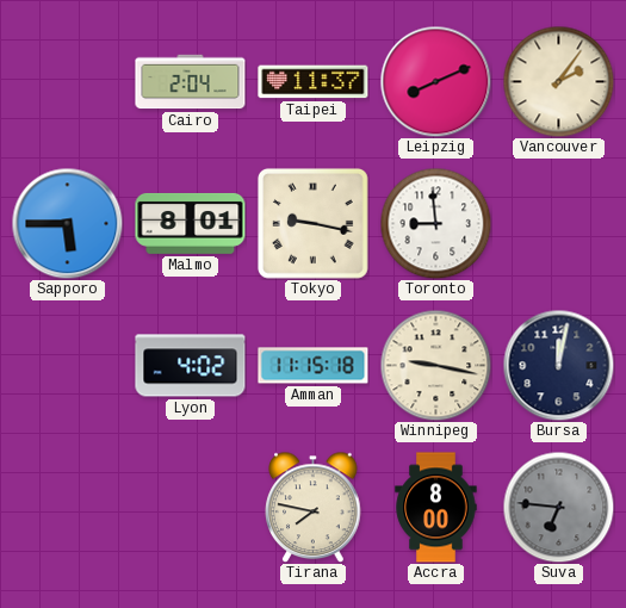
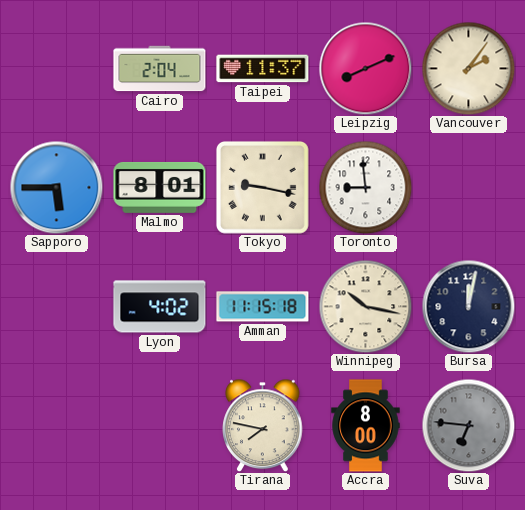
Winnipeg: 9:17 -> 10:17
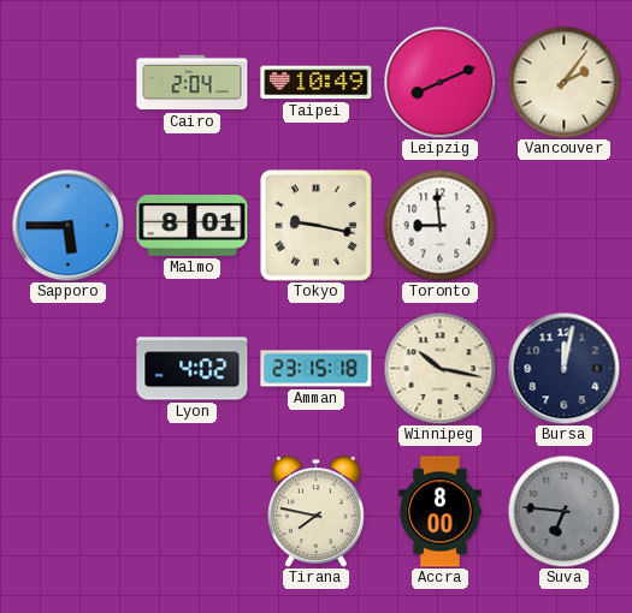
Taipei: 11:37 -> 10:49
Amman: 11:15 -> 23:15
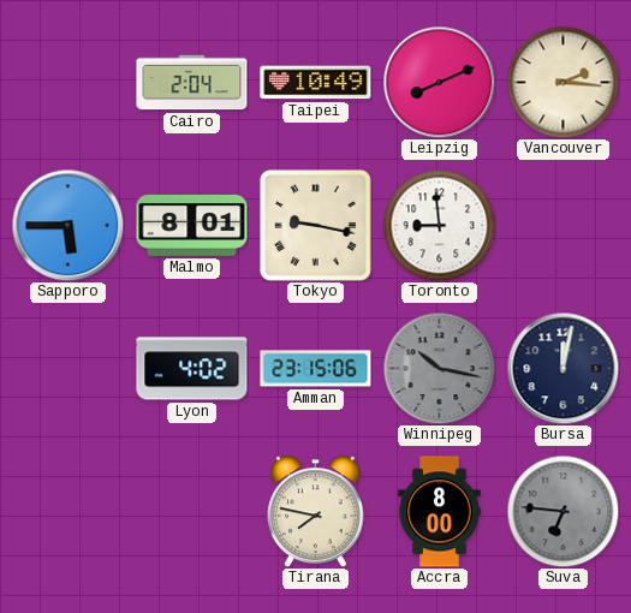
Vancouver: 2:06 -> 2:16
Amman: 23:15:18 -> 23:15:06
Winnipeg dial: cream -> grey
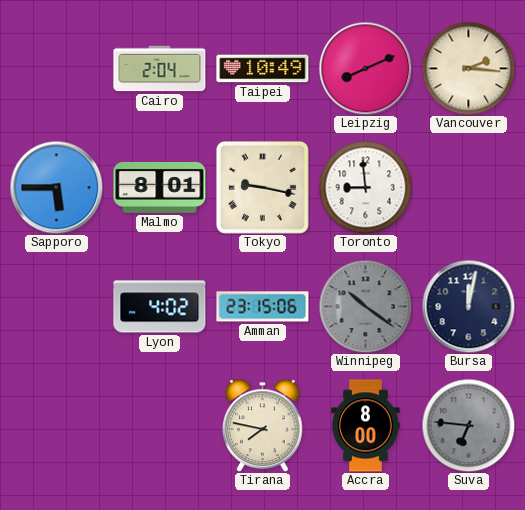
Winnipeg: 10:17 -> 10:21
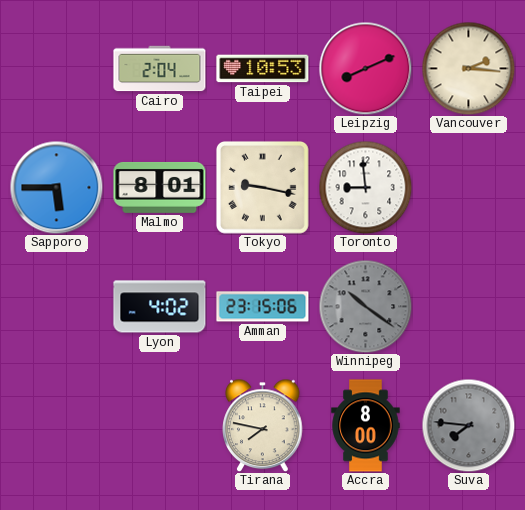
Taipei: 10:49 -> 10:53
Bursa: 12:02 -> none
Suva: 6:46 -> 7:46
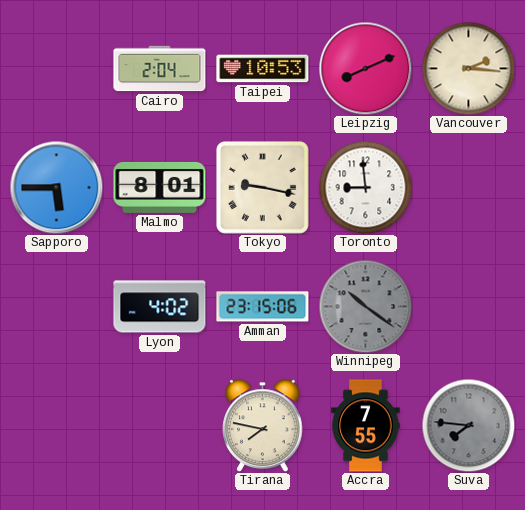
Accra: 8:00 -> 7:55
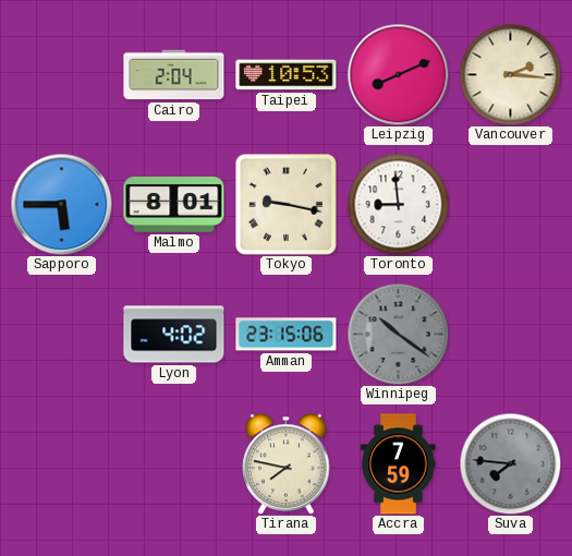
Accra: 7:55 -> 7:59
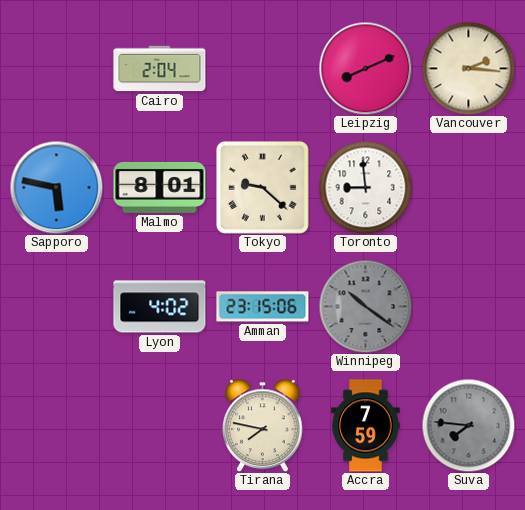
Taipei: 10:53 -> none
Sapporo: 5:45 -> 5:47
Tokyo: 9:17 -> 9:22
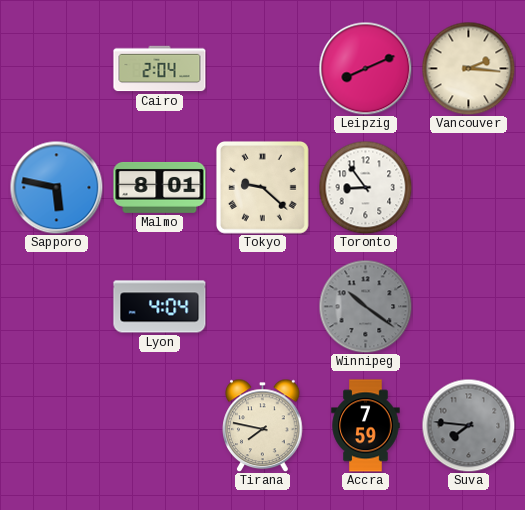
Toronto: 8:59 -> 8:54
Lyon: 4:02 -> 4:04
Amman: 23:15 -> none
